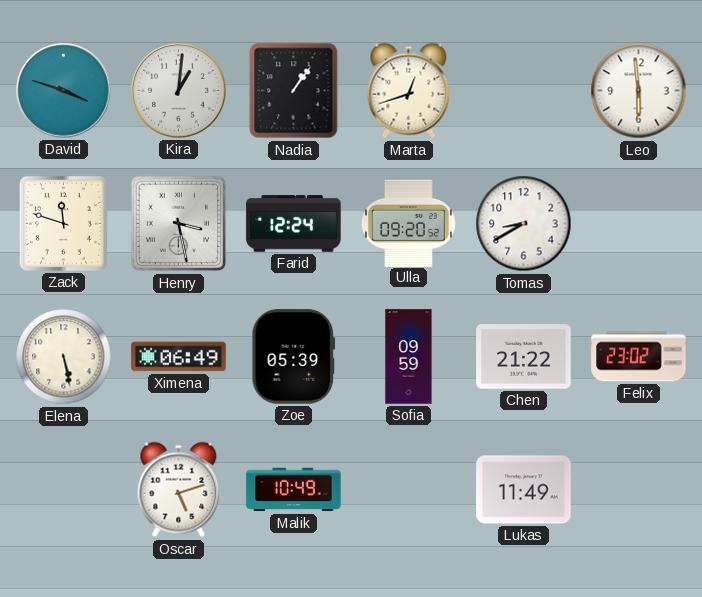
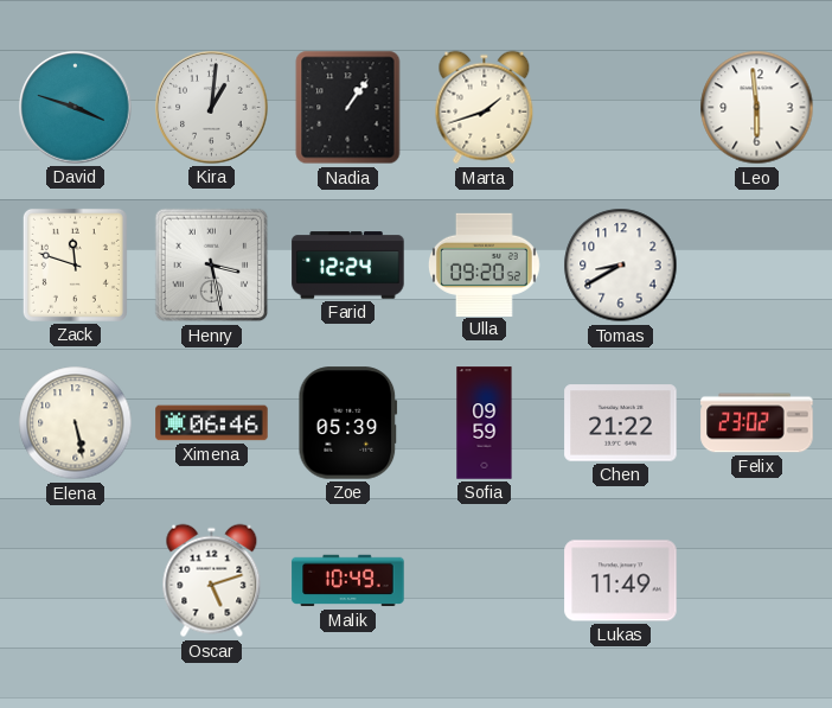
Marta: 12:42 -> 1:42
Ximena: 06:49 -> 06:46
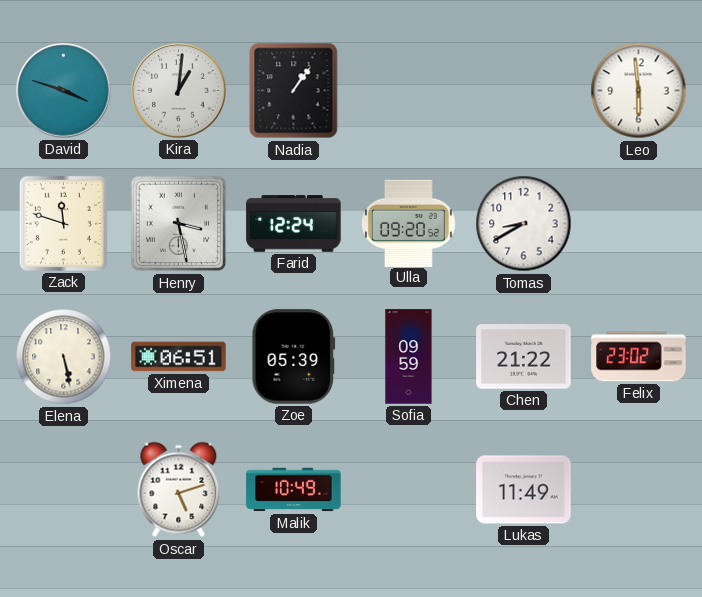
Marta: 1:42 -> none
Ximena: 06:46 -> 06:51
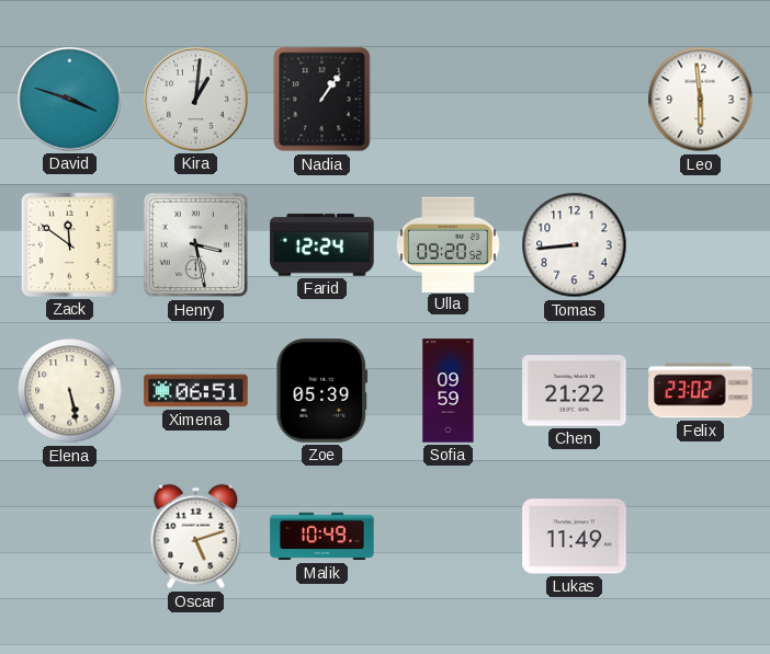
Zack: 11:48 -> 11:51
Tomas: 8:40 -> 8:44
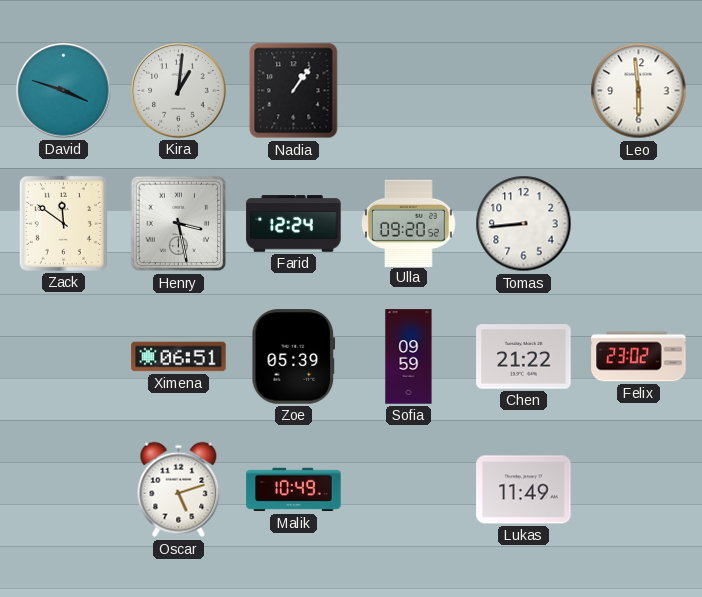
Elena: 5:28 -> none
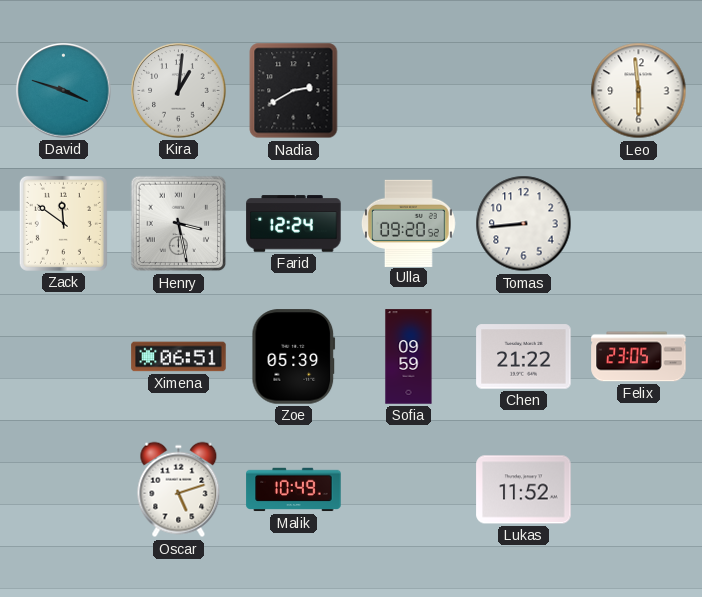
Nadia: 1:06 -> 2:40
Felix: 23:02 -> 23:05
Lukas: 11:49 -> 11:52
